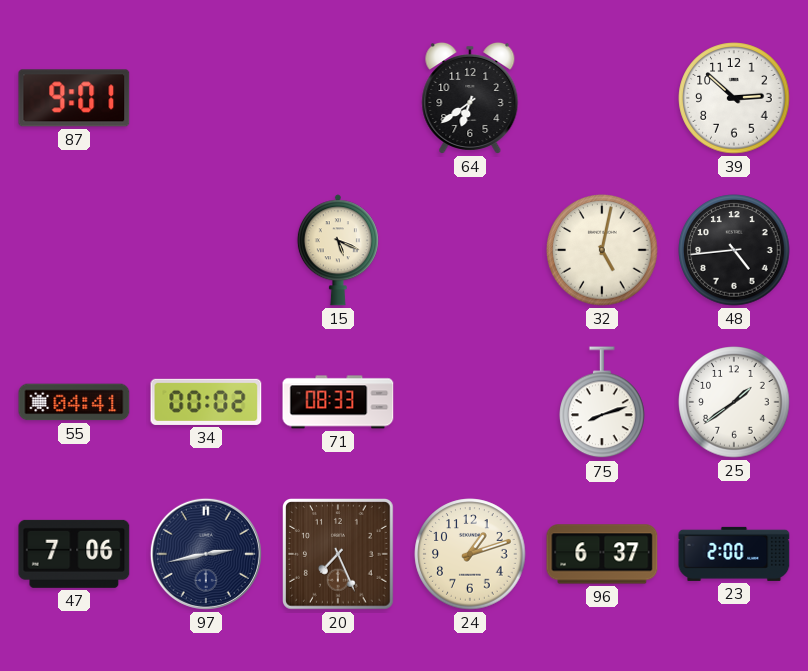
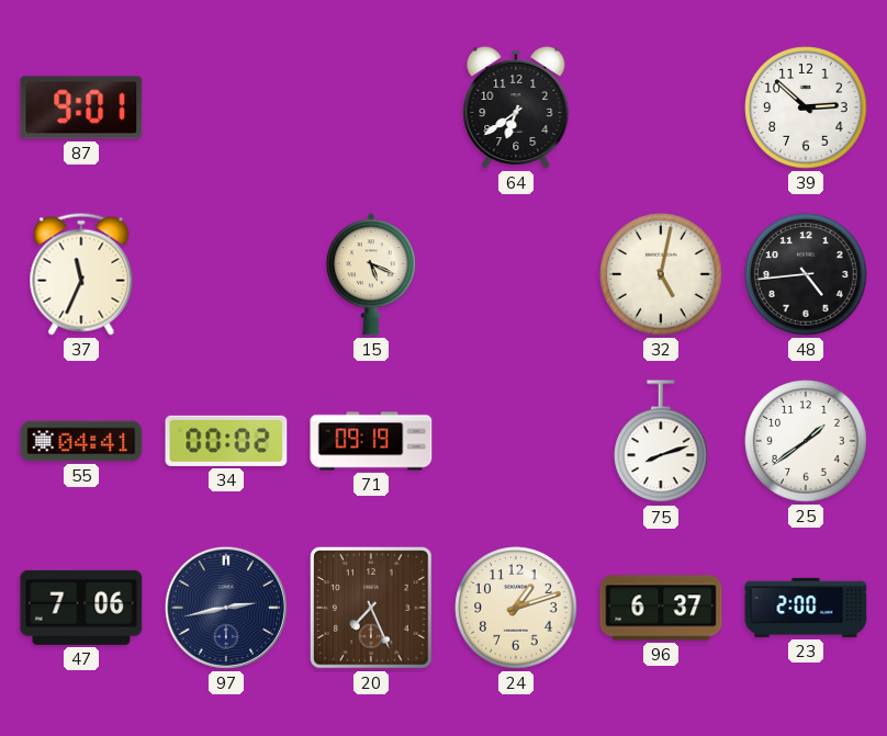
37: none -> 11:34
71: 08:33 -> 09:19
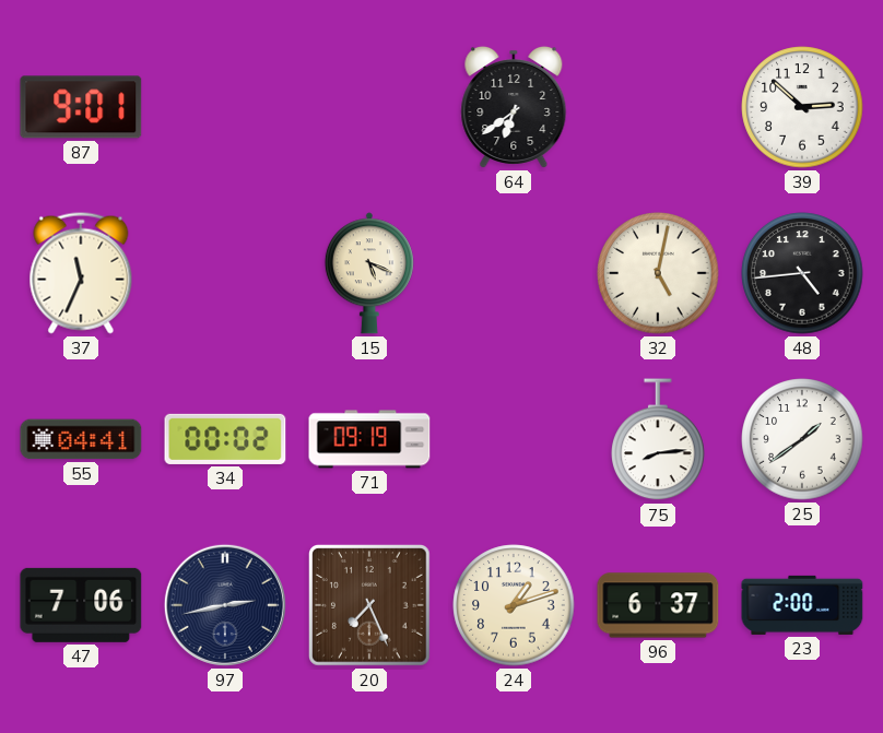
75: 8:12 -> 8:14
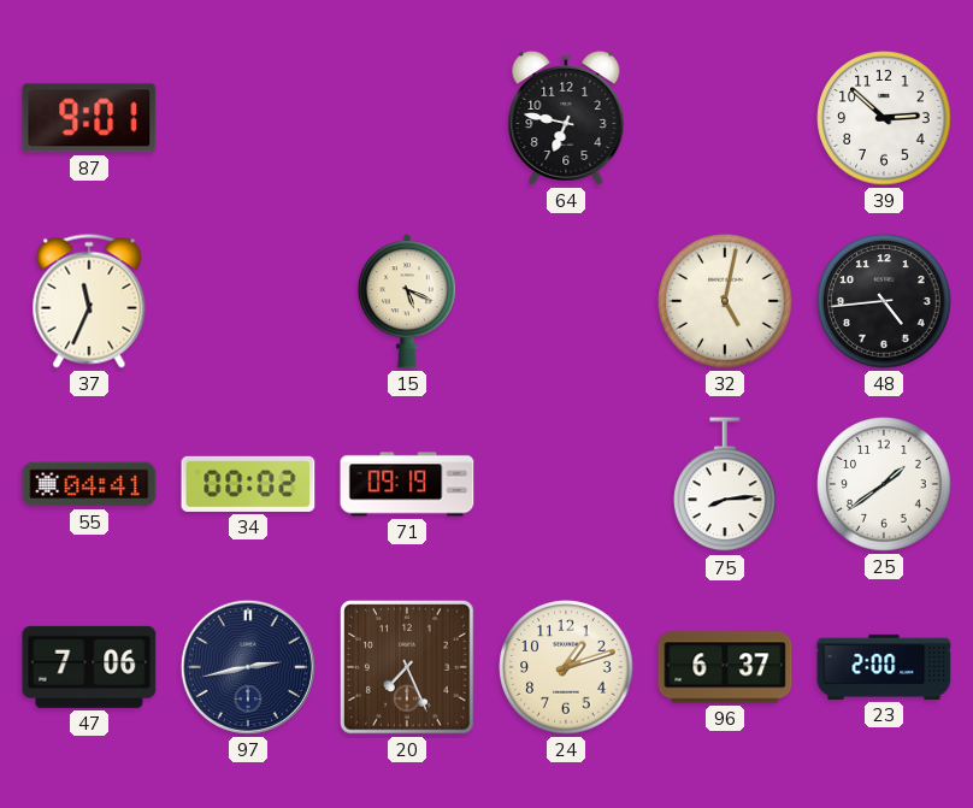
64: 6:39 -> 6:47
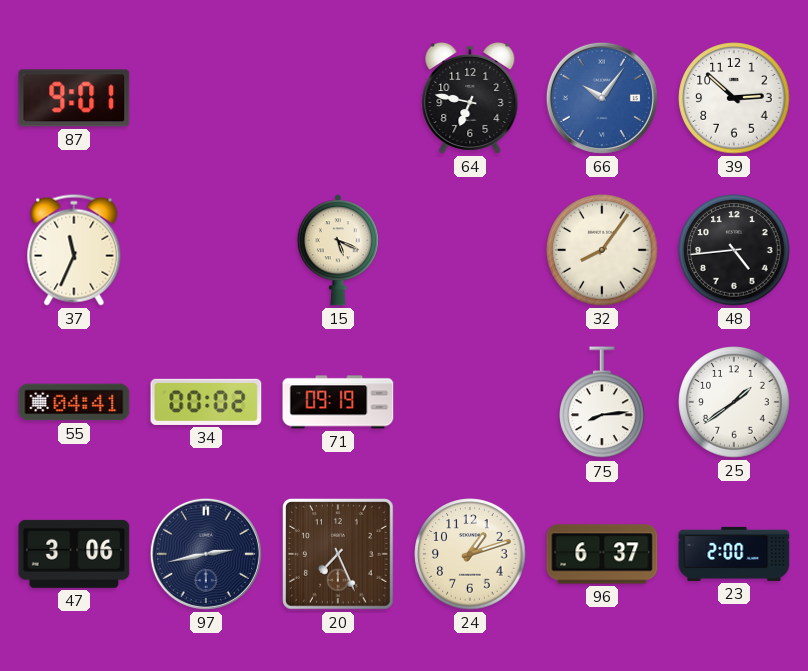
66: none -> 10:06
32: 5:02 -> 8:06
47: 7:06 -> 3:06
